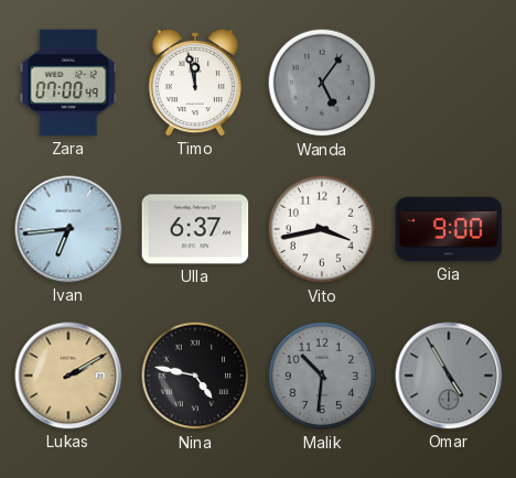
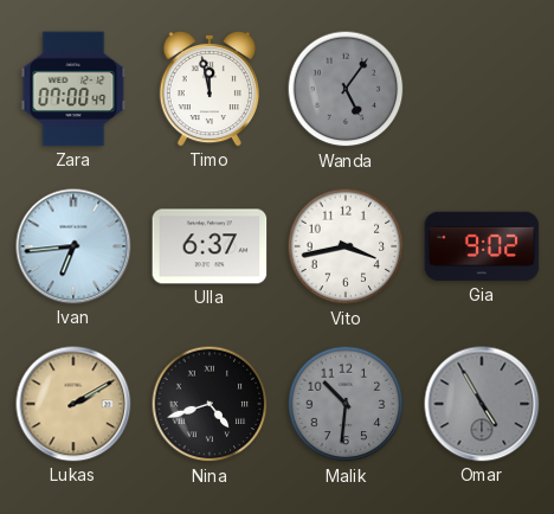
Gia: 9:00 -> 9:02
Nina: 4:47 -> 4:42
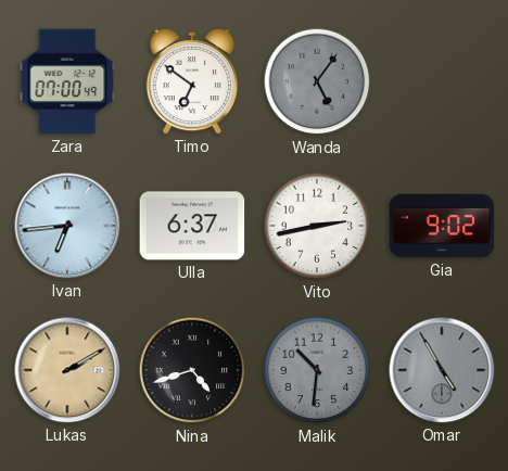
Timo: 11:58 -> 6:51
Vito: 3:43 -> 2:43
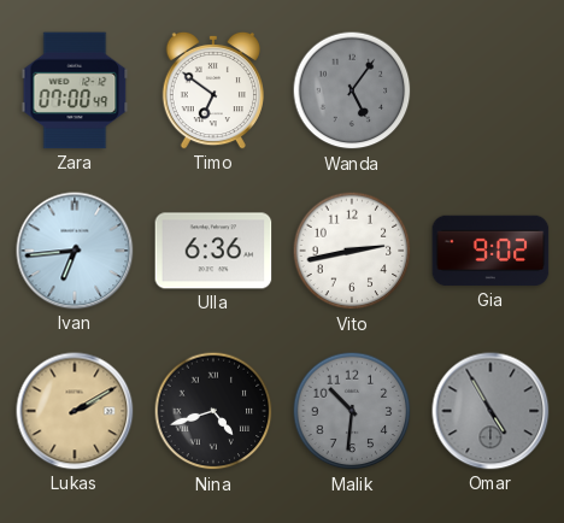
Ulla: 6:37 -> 6:36
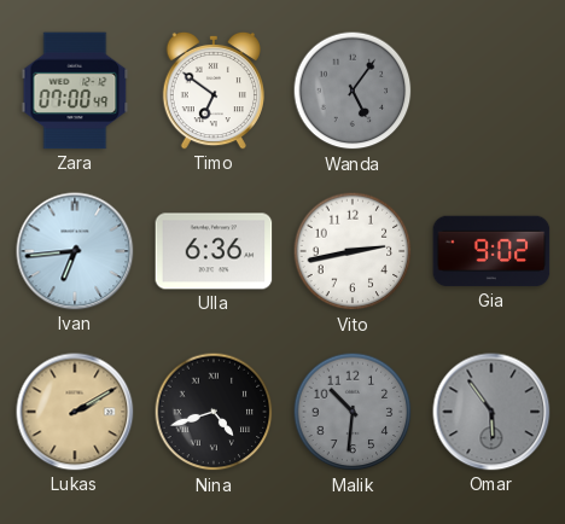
Omar: 4:55 -> 5:54
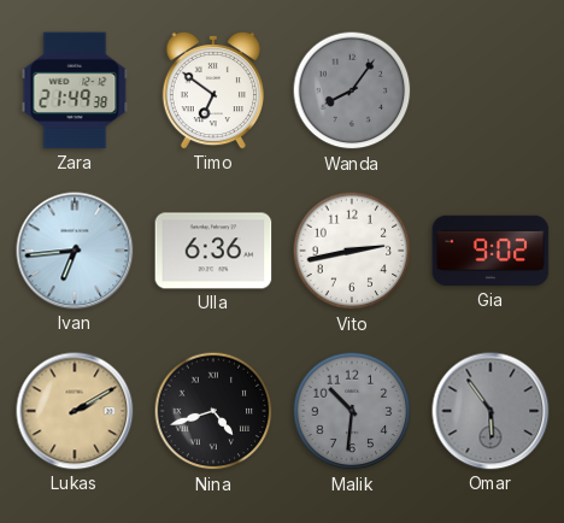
Zara: 07:00 -> 21:49
Wanda: 5:06 -> 8:06
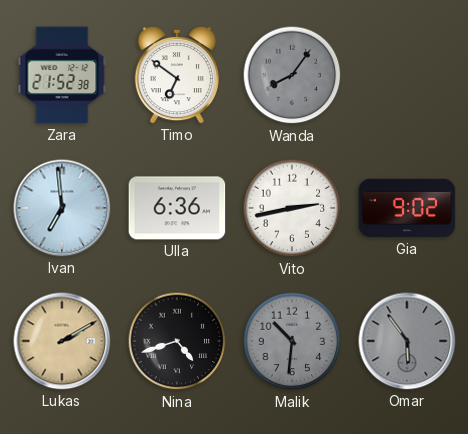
Zara: 21:49 -> 21:52
Ivan: 6:44 -> 6:59
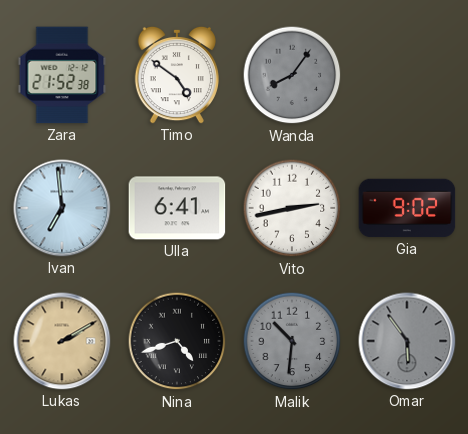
Timo: 6:51 -> 4:51
Ulla: 6:36 -> 6:41
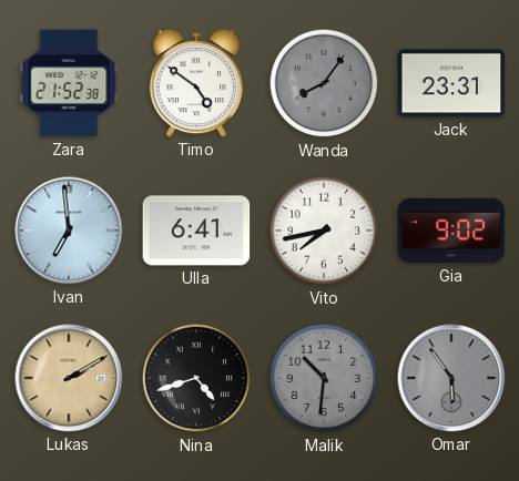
Jack: none -> 23:31
Vito: 2:43 -> 7:43
